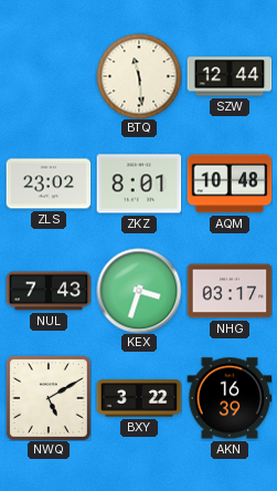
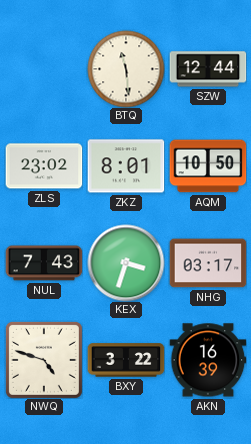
AQM: 10:48 -> 10:50
NWQ: 5:10 -> 4:48
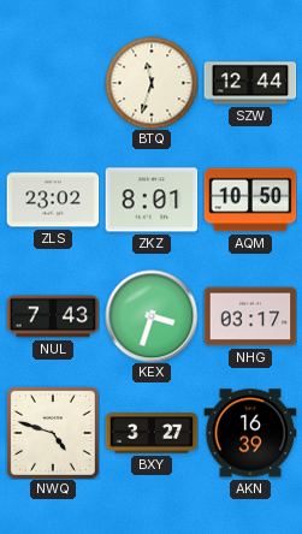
BTQ: 11:29 -> 11:33
BXY: 3:22 -> 3:27
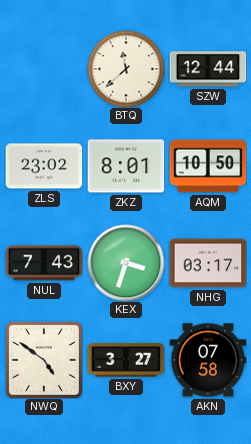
BTQ: 11:33 -> 11:38
NWQ: 4:48 -> 4:51
AKN: 16:39 -> 07:58
